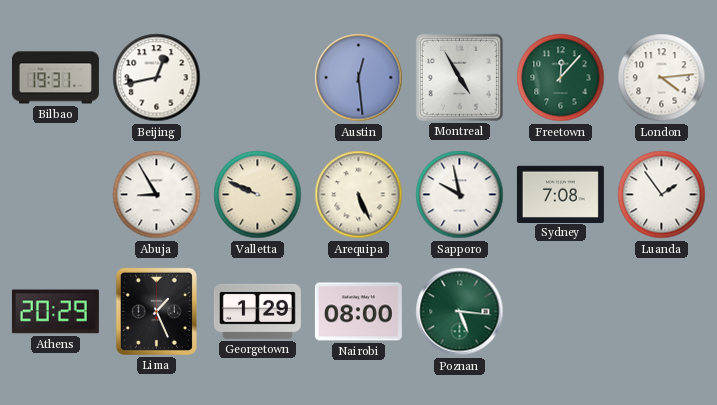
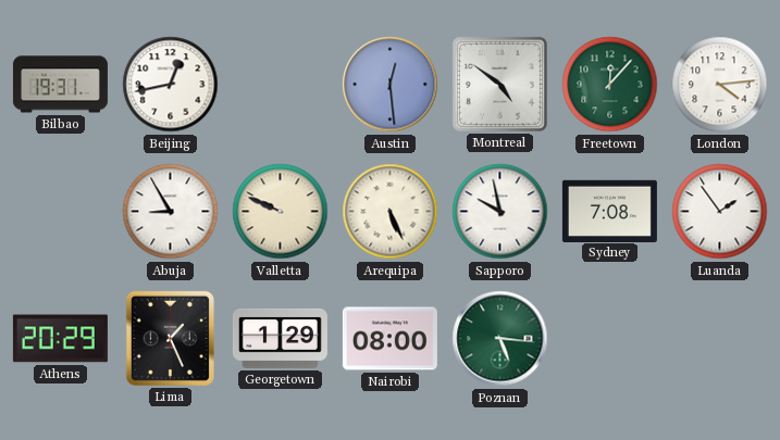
Montreal: 4:55 -> 4:51
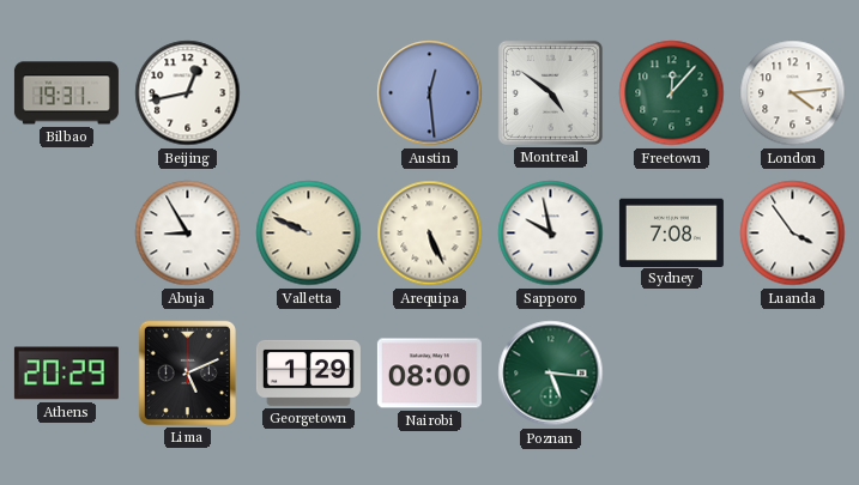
Luanda: 1:54 -> 3:54
Lima: 1:26 -> 5:11
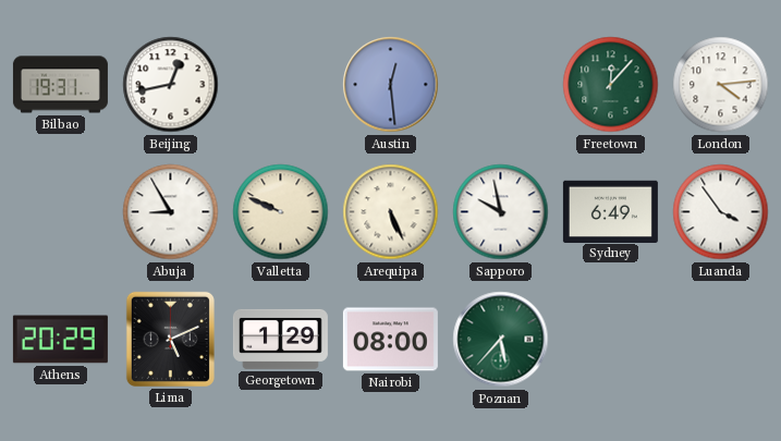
Montreal: 4:51 -> none
Sydney: 7:08 -> 6:49
Poznan: 5:16 -> 5:37
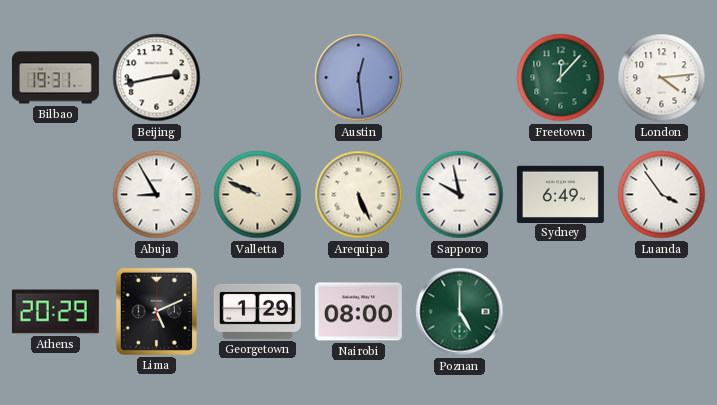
Beijing: 12:43 -> 2:43
Poznan: 5:37 -> 5:00
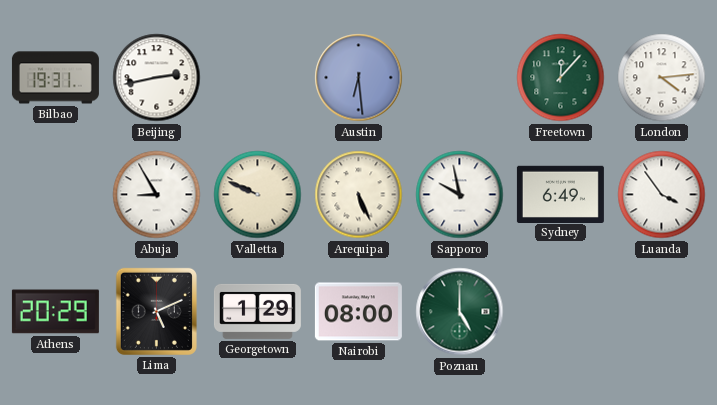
Austin: 12:29 -> 6:29
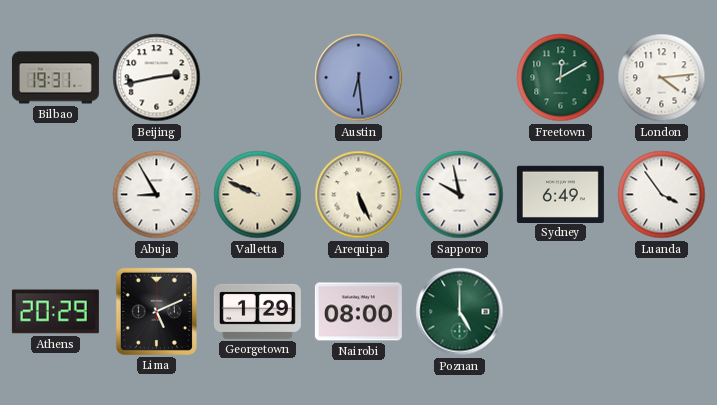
Freetown: 12:07 -> 12:10
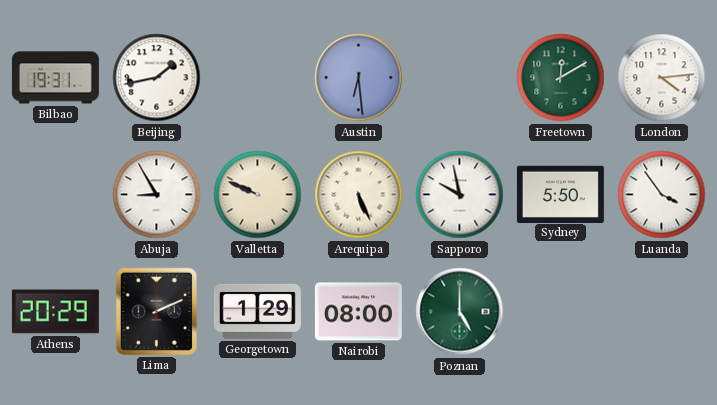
Beijing: 2:43 -> 1:43
Sydney: 6:49 -> 5:50
Lima: 5:11 -> 2:11
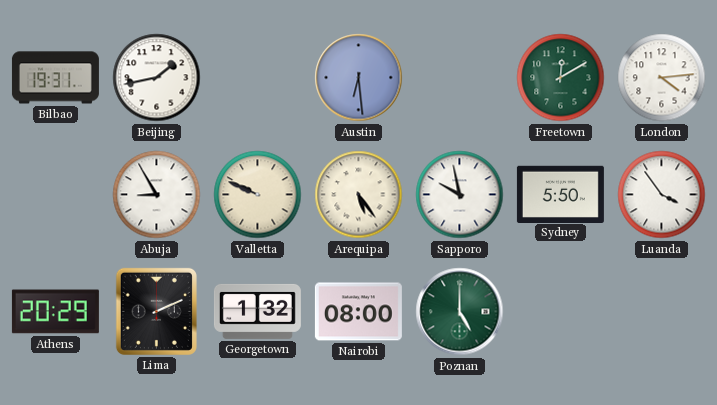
Arequipa: 5:26 -> 5:24
Georgetown: 1:29 -> 1:32
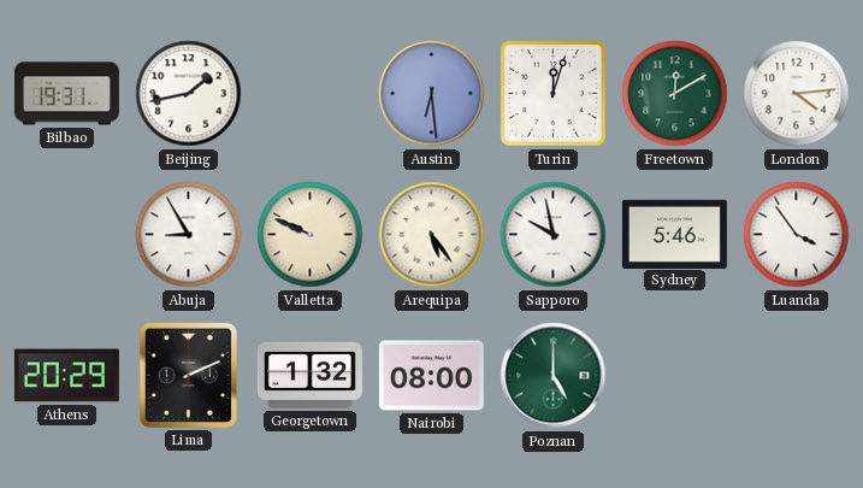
Turin: none -> 12:03
Sydney: 5:50 -> 5:46
